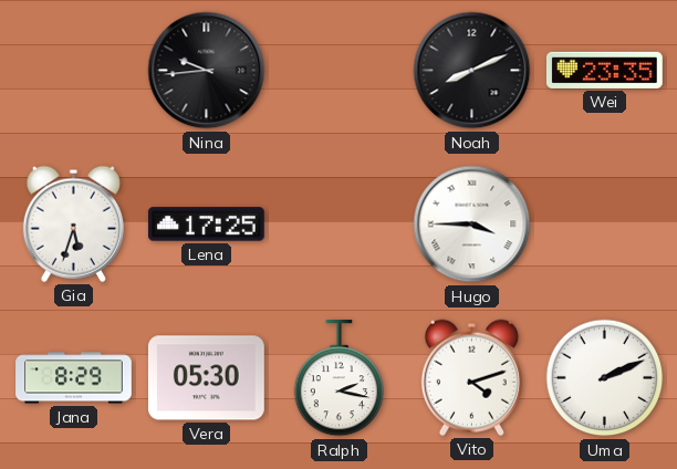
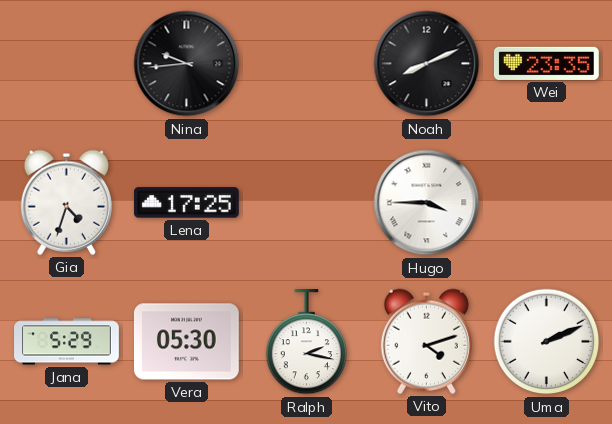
Gia: 5:33 -> 4:33
Jana: 8:29 -> 5:29
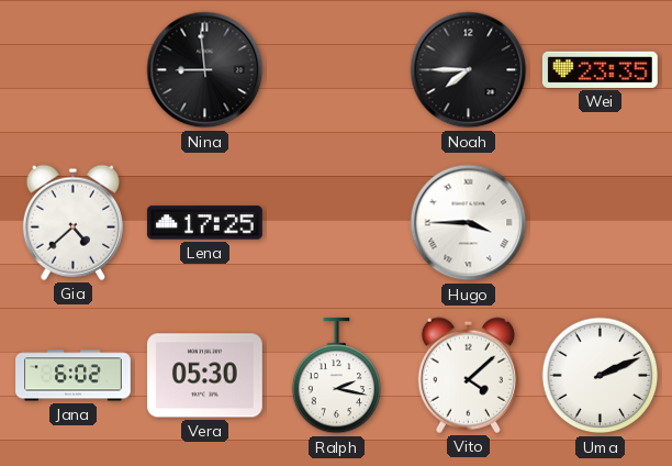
Nina: 9:44 -> 8:59
Noah: 8:11 -> 7:45
Gia: 4:33 -> 4:38
Jana: 5:29 -> 6:02
Vito: 4:12 -> 4:08
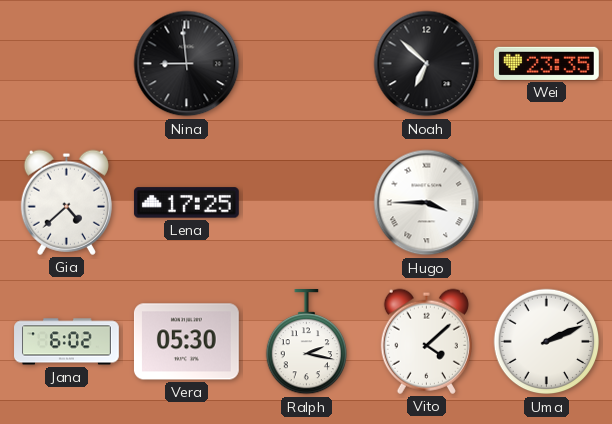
Noah: 7:45 -> 6:52
